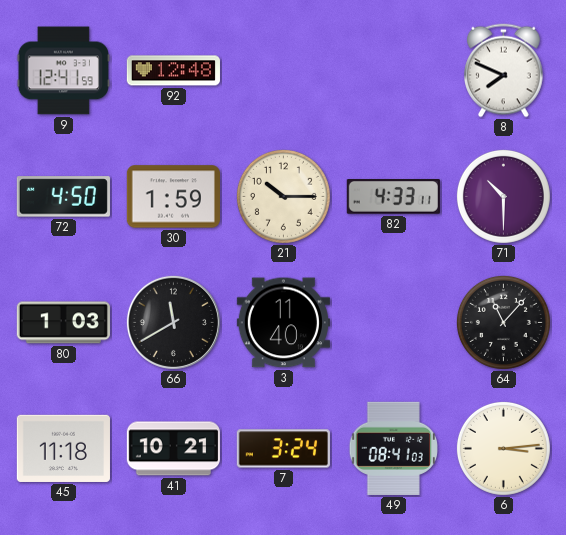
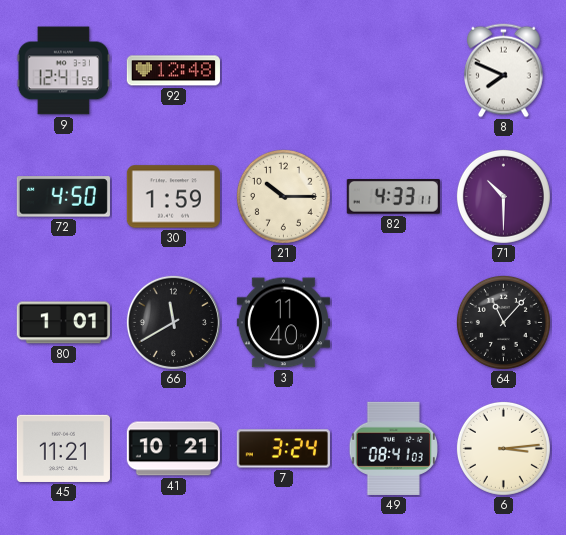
80: 1:03 -> 1:01
45: 11:18 -> 11:21
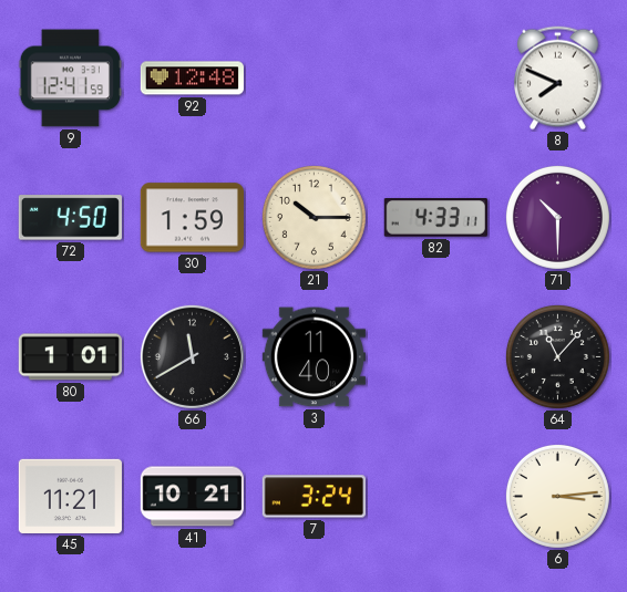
49: 08:41 -> none
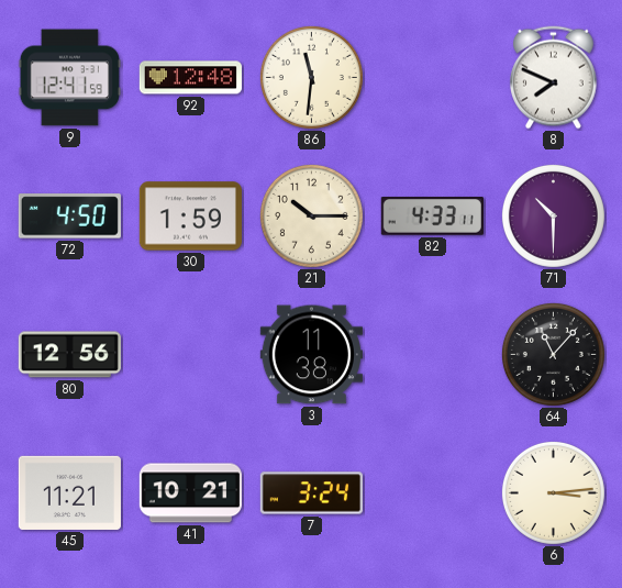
86: none -> 11:31
80: 1:01 -> 12:56
66: 11:40 -> none
3: 11:40 -> 11:38
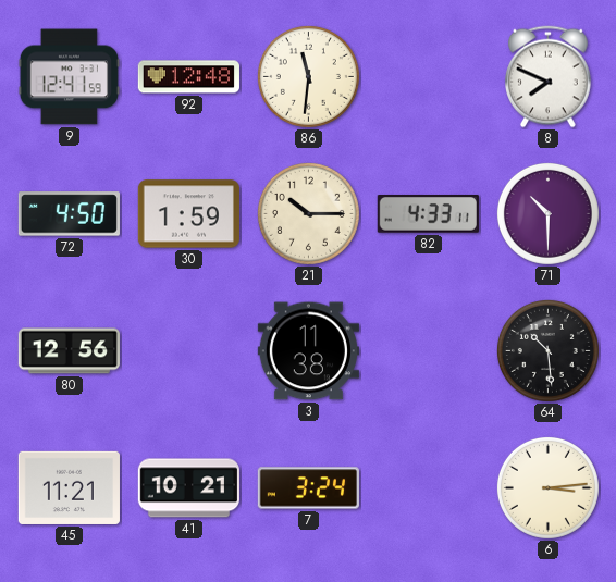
64: 11:07 -> 10:29
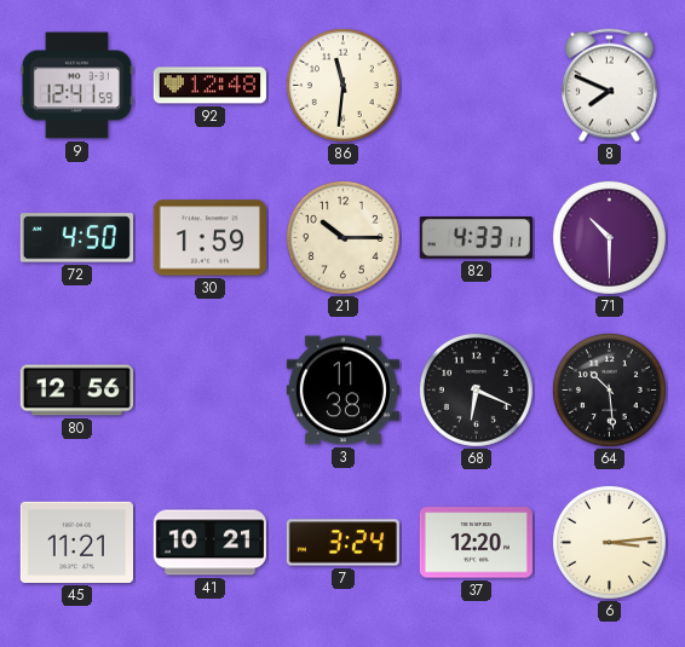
68: none -> 6:19
37: none -> 12:20
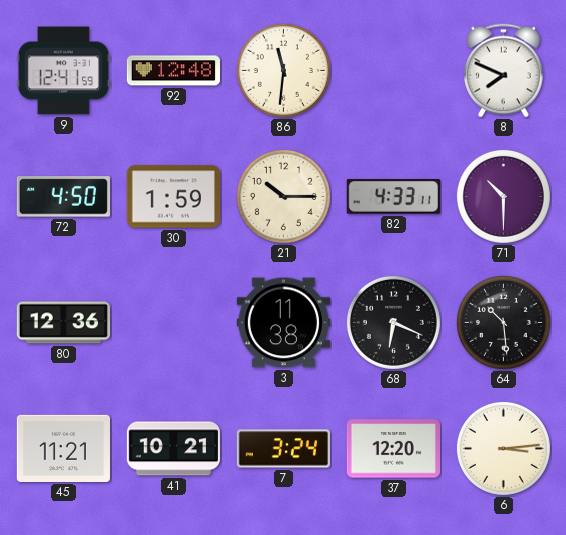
80: 12:56 -> 12:36
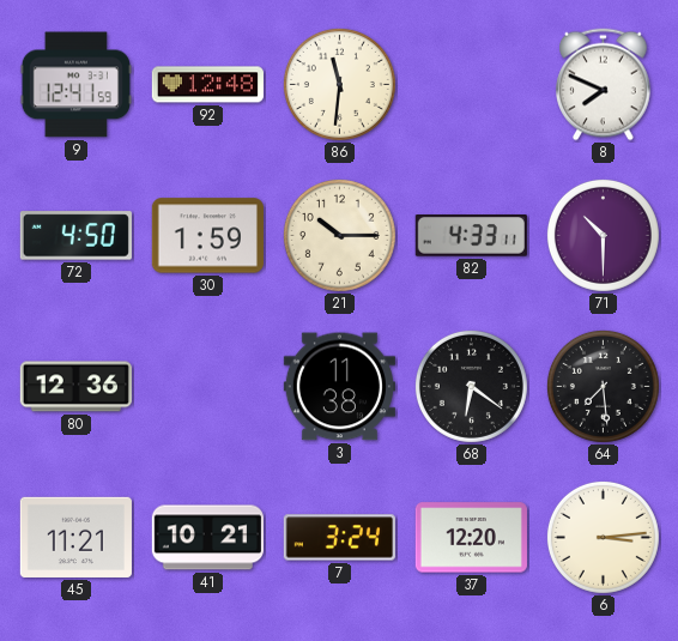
68: 6:19 -> 6:21
64: 10:29 -> 7:29
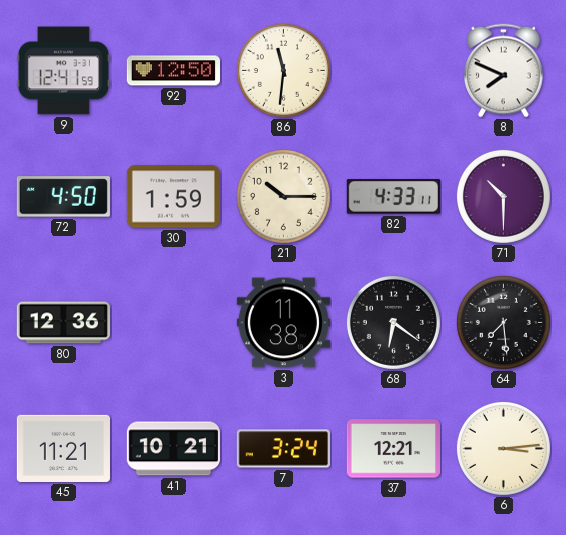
92: 12:48 -> 12:50
37: 12:20 -> 12:21
